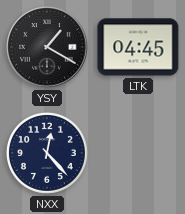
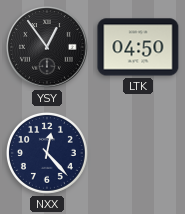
YSY: 1:20 -> 12:54
LTK: 04:45 -> 04:50
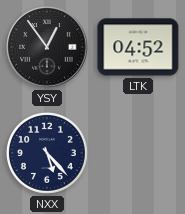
LTK: 04:50 -> 04:52
NXX: 12:23 -> 5:23
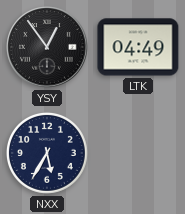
LTK: 04:52 -> 04:49
NXX: 5:23 -> 5:35
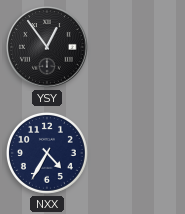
LTK: 04:49 -> none
NXX: 5:35 -> 4:35
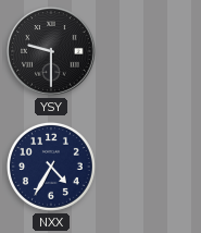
YSY: 12:54 -> 9:30
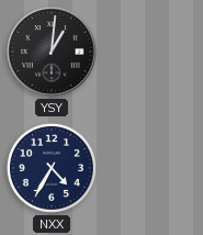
YSY: 9:30 -> 1:01
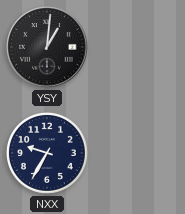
NXX: 4:35 -> 9:35
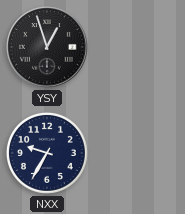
YSY: 1:01 -> 12:57
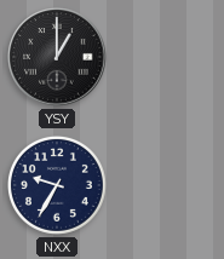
YSY: 12:57 -> 1:00
